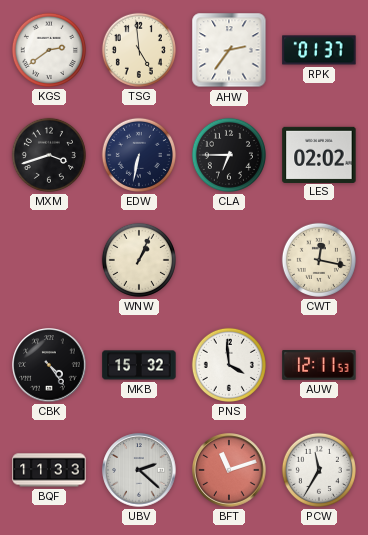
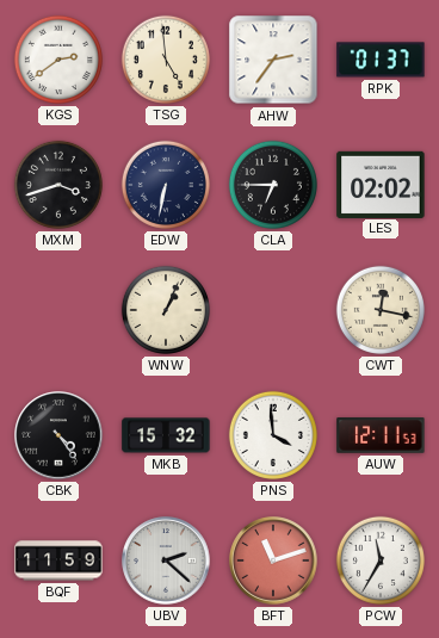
BQF: 11:33 -> 11:59
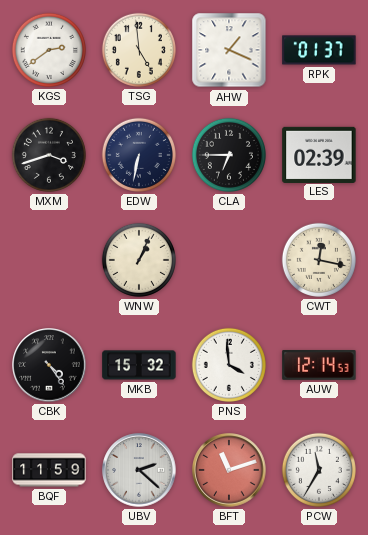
AHW: 2:36 -> 1:19
LES: 02:02 -> 02:39
AUW: 12:11 -> 12:14
